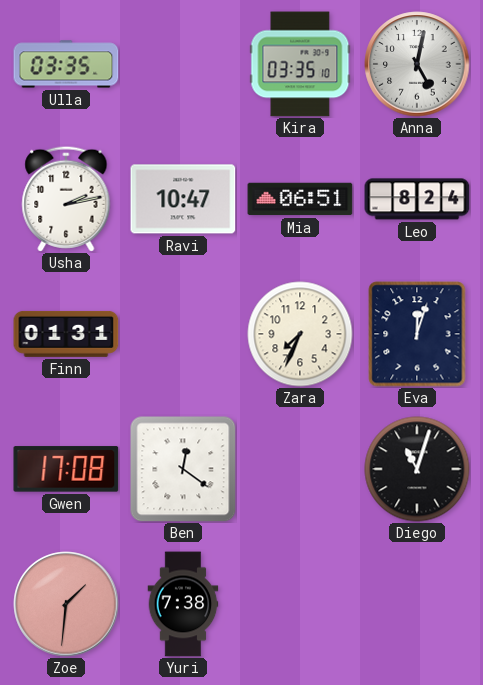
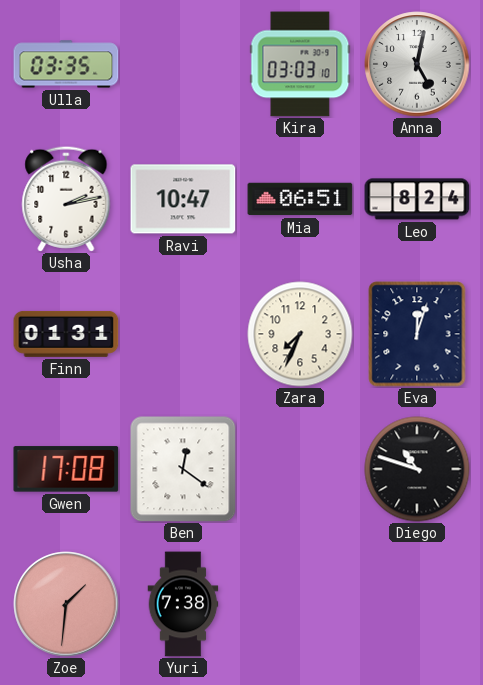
Kira: 03:35 -> 03:03
Diego: 11:03 -> 10:48
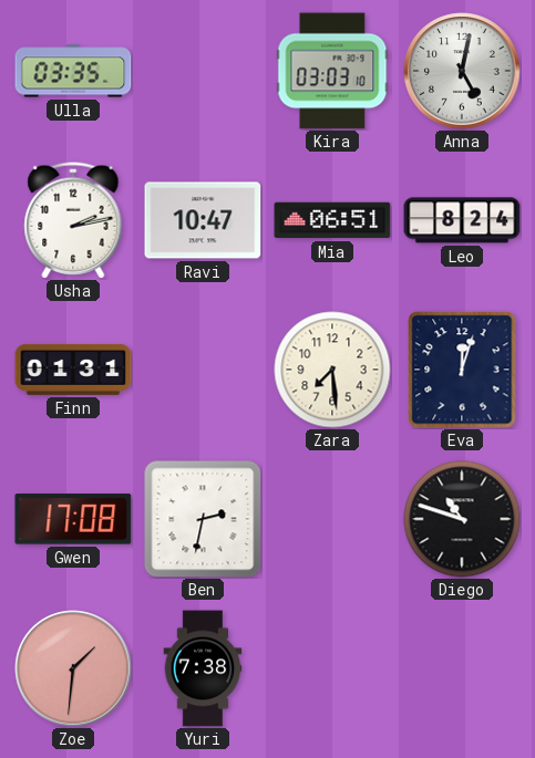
Zara: 7:34 -> 7:29
Ben: 12:21 -> 2:32
